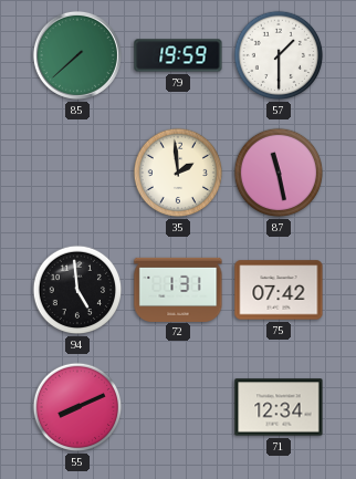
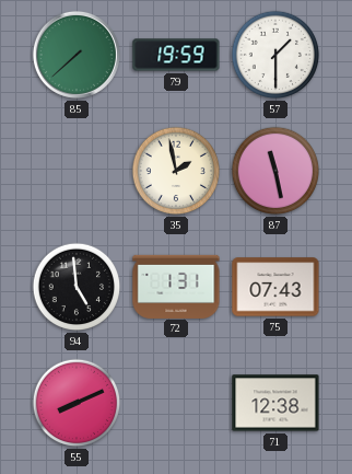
35: 1:59 -> 1:58
75: 07:42 -> 07:43
71: 12:34 -> 12:38
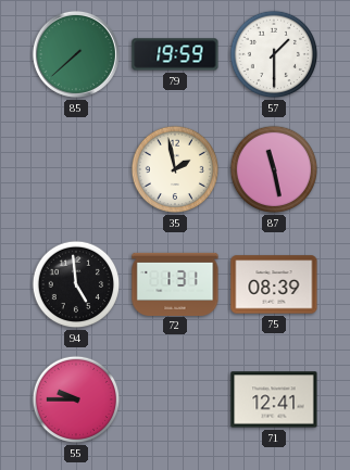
75: 07:43 -> 08:39
55: 8:11 -> 9:45
71: 12:38 -> 12:41
